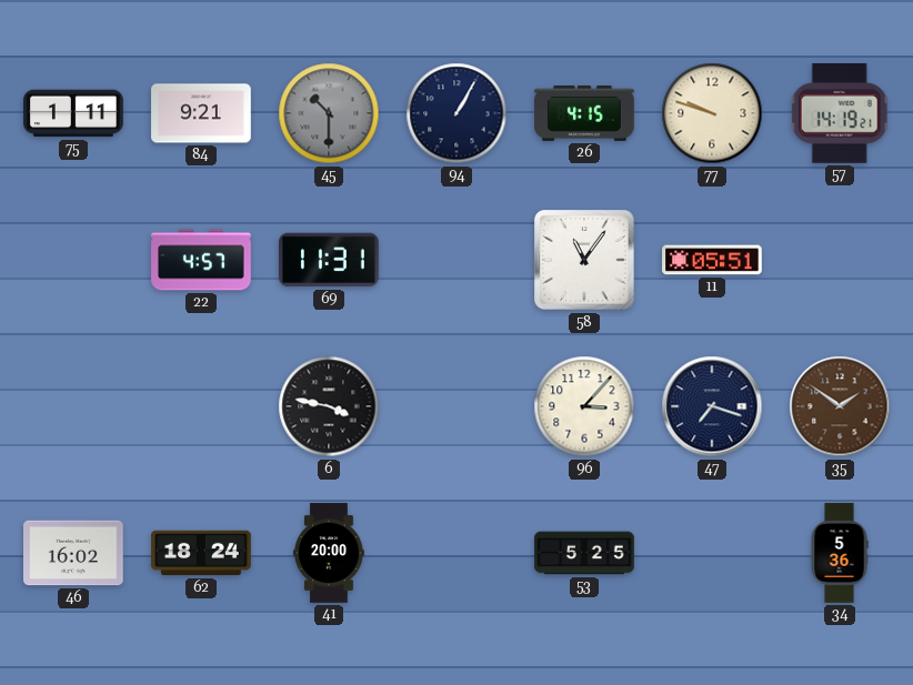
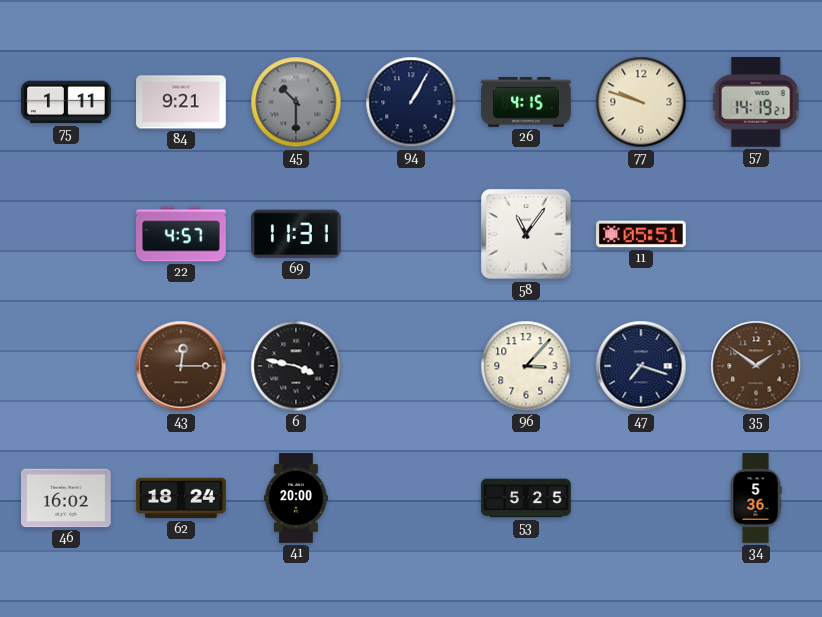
43: none -> 12:15
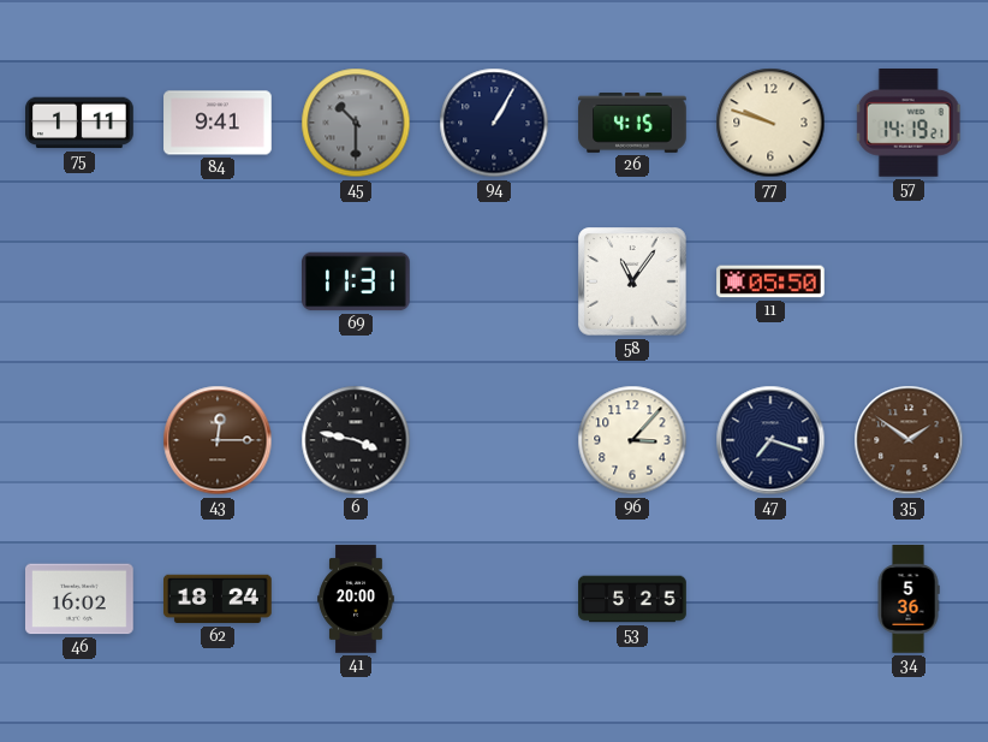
84: 9:21 -> 9:41
22: 4:57 -> none
11: 05:51 -> 05:50
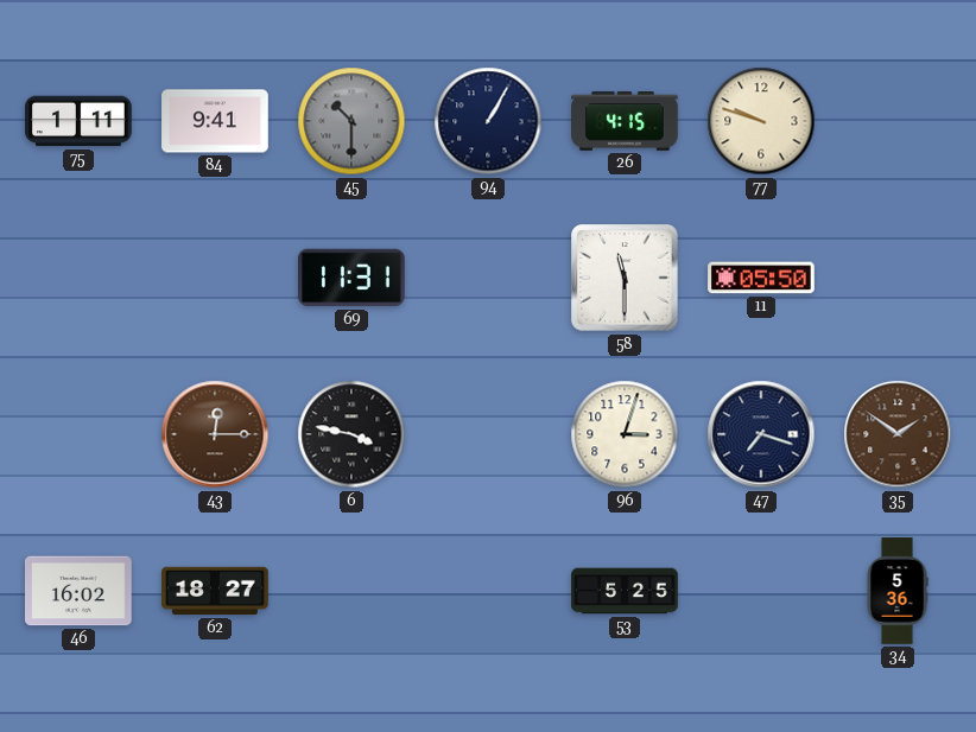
57: 14:19 -> none
58: 11:06 -> 11:30
96: 3:07 -> 3:03
62: 18:24 -> 18:27
41: 20:00 -> none
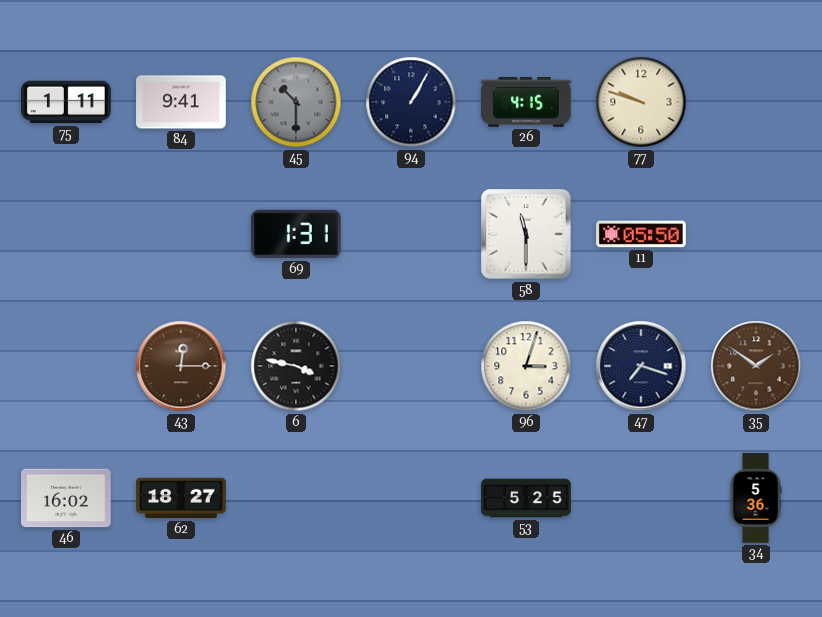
69: 11:31 -> 1:31
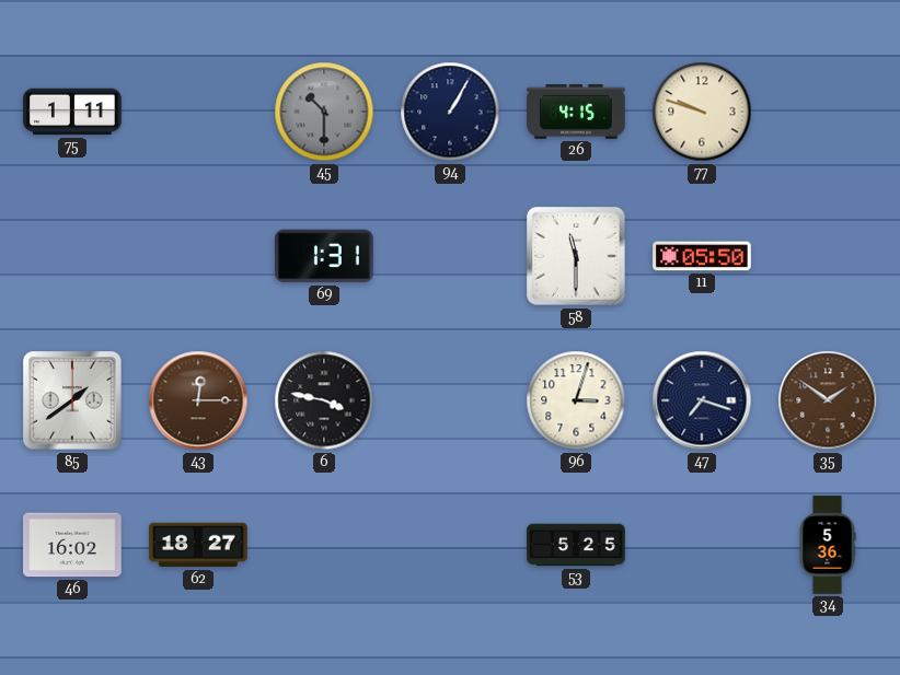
84: 9:41 -> none
85: none -> 1:39
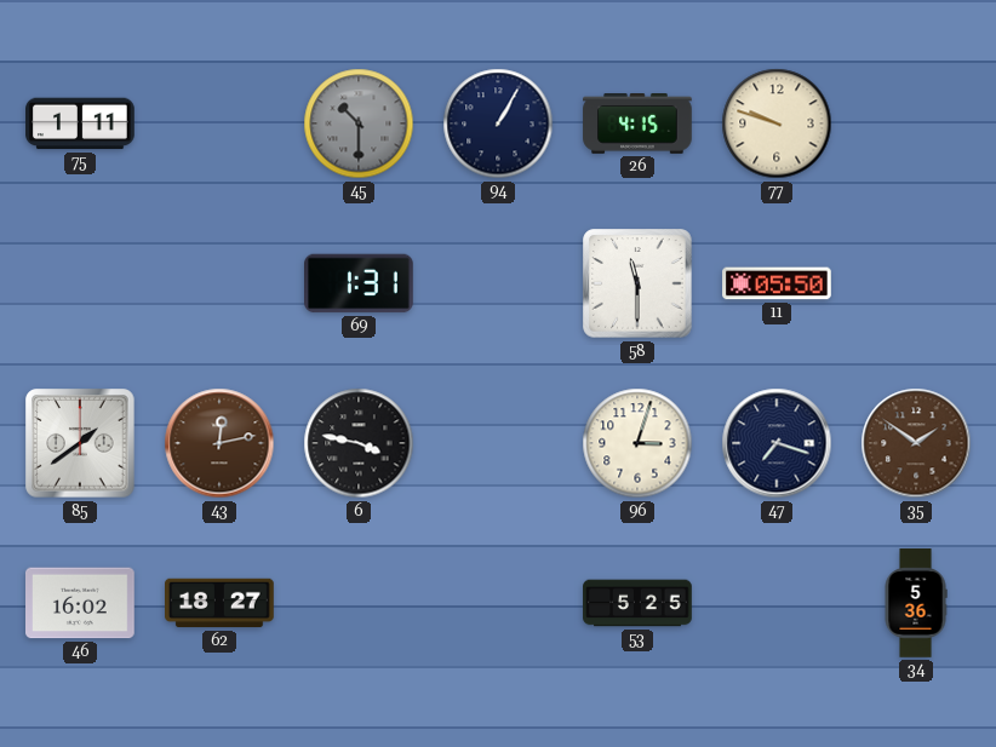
43: 12:15 -> 12:13
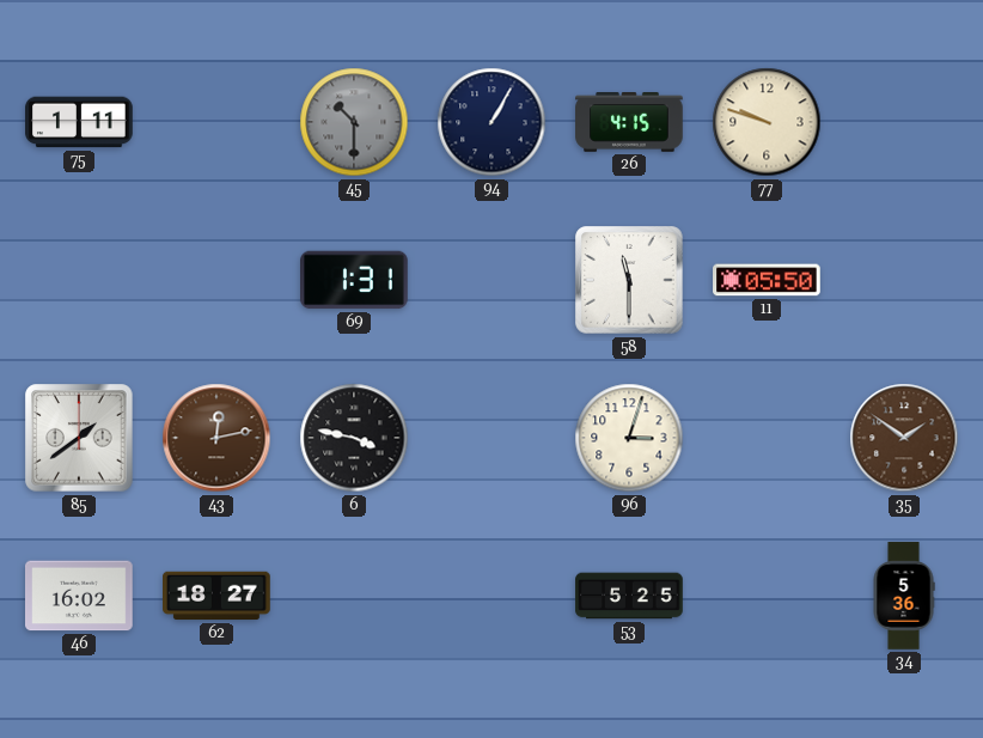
47: 7:18 -> none
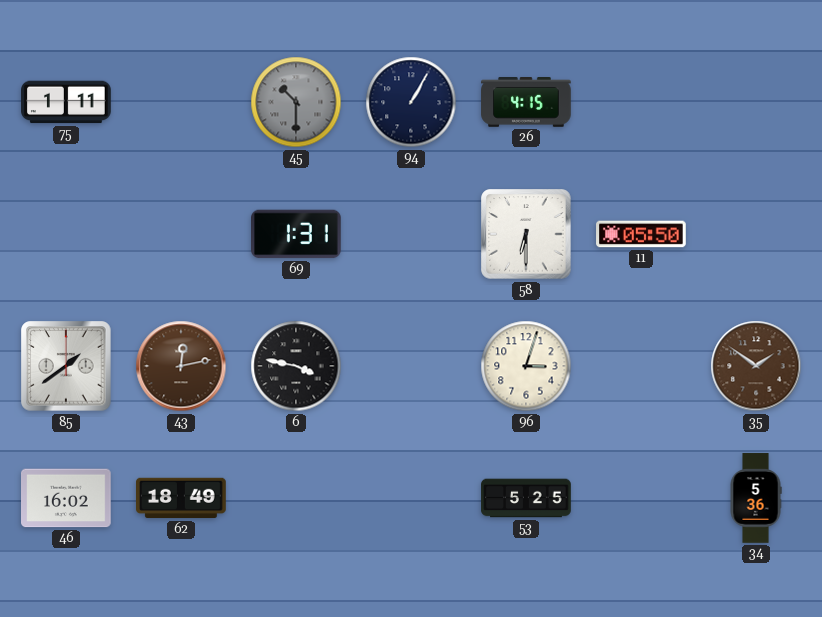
77: 9:48 -> none
58: 11:30 -> 6:30
62: 18:27 -> 18:49
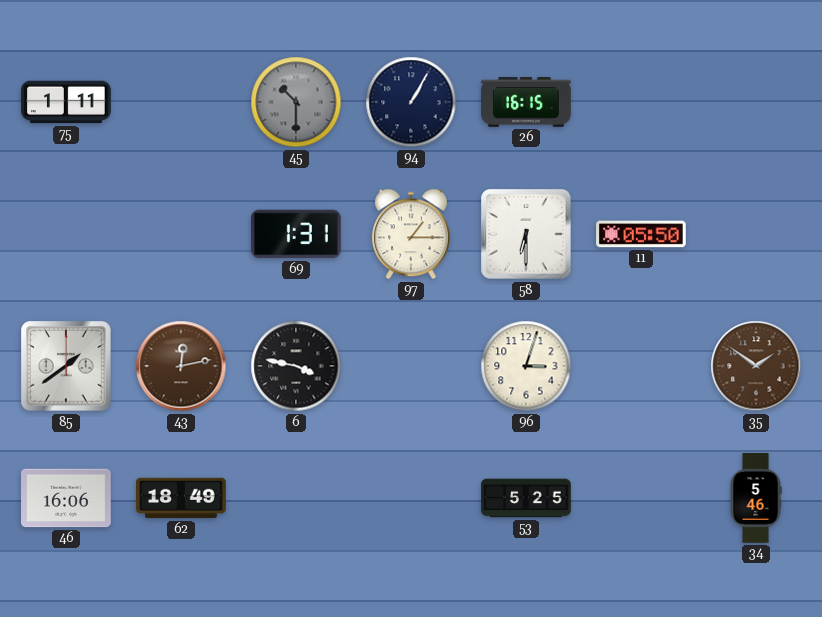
26: 4:15 -> 16:15
97: none -> 1:15
46: 16:02 -> 16:06
34: 5:36 -> 5:46
